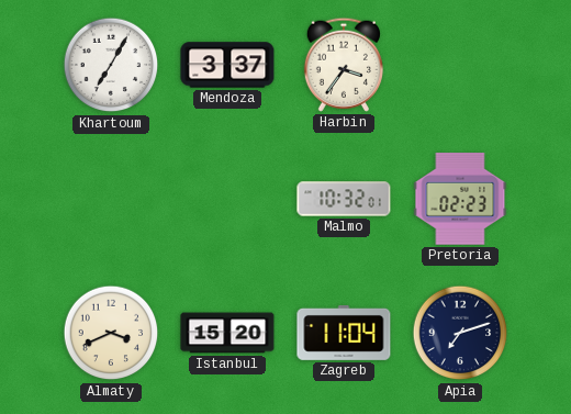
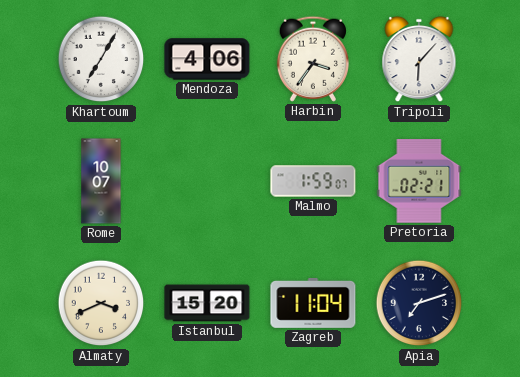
Mendoza: 3:37 -> 4:06
Tripoli: none -> 6:07
Rome: none -> 10:07
Malmo: 10:32 -> 1:59
Pretoria: 02:23 -> 02:21
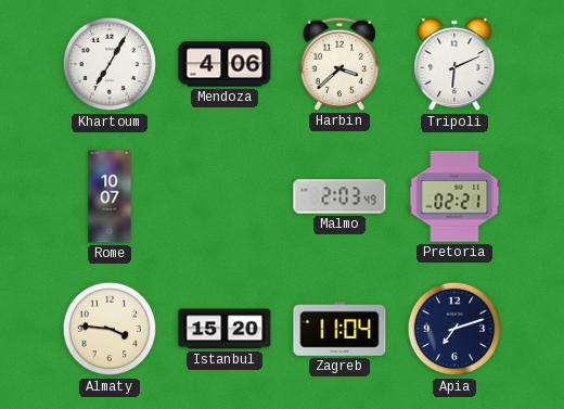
Harbin: 3:36 -> 3:38
Tripoli: 6:07 -> 6:11
Malmo: 1:59 -> 2:03
Almaty: 3:41 -> 3:46
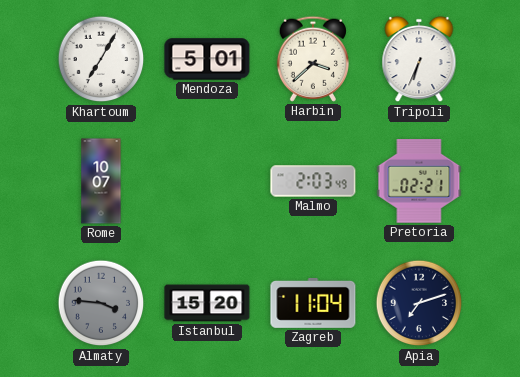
Mendoza: 4:06 -> 5:01
Tripoli: 6:11 -> 6:34
Almaty dial: cream -> grey
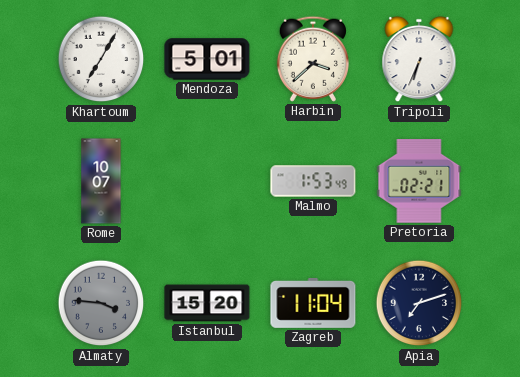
Malmo: 2:03 -> 1:53
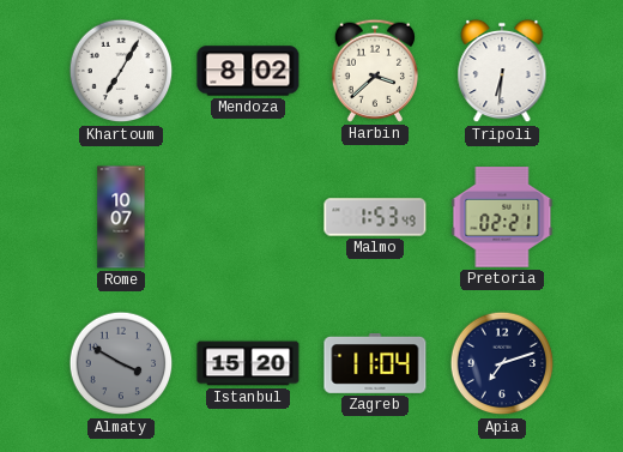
Mendoza: 5:01 -> 8:02
Tripoli: 6:34 -> 6:31
Almaty: 3:46 -> 3:50
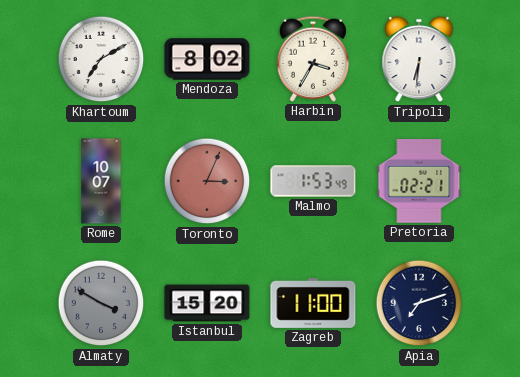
Khartoum: 7:05 -> 7:10
Harbin: 3:38 -> 3:35
Toronto: none -> 3:04
Zagreb: 11:04 -> 11:00
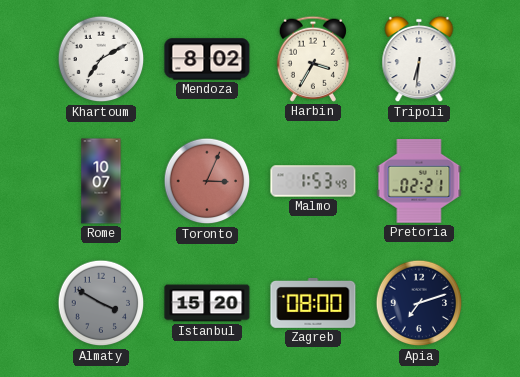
Zagreb: 11:00 -> 08:00
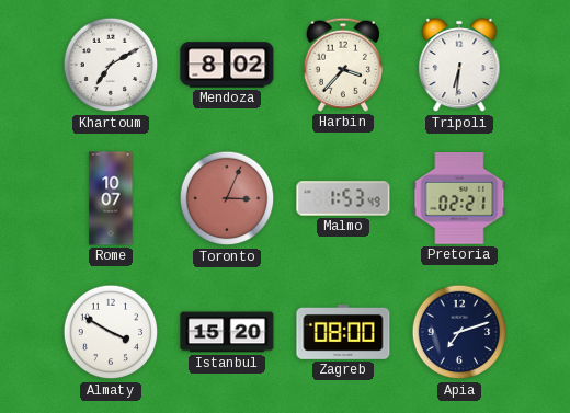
Harbin: 3:35 -> 3:37
Almaty dial: grey -> white
